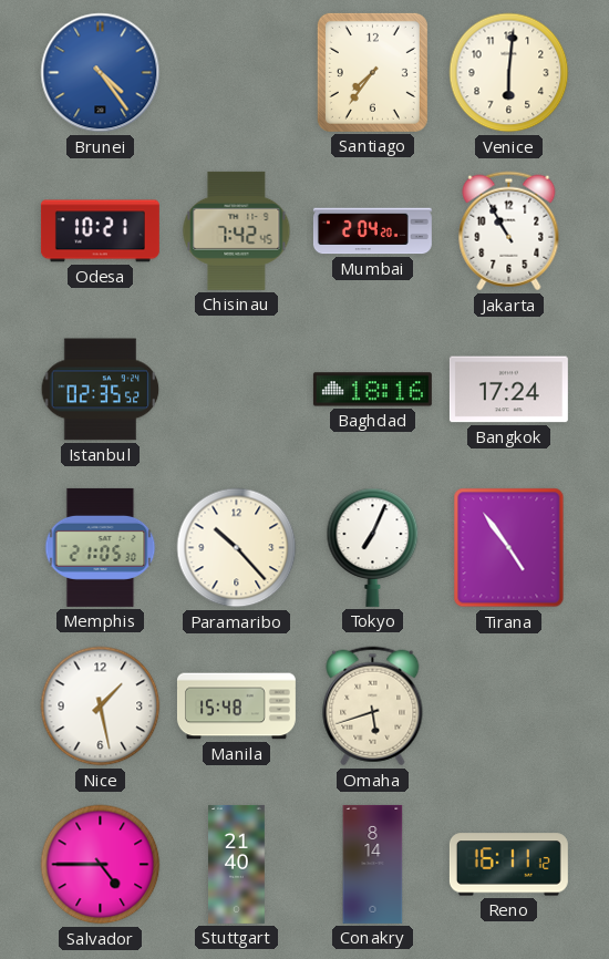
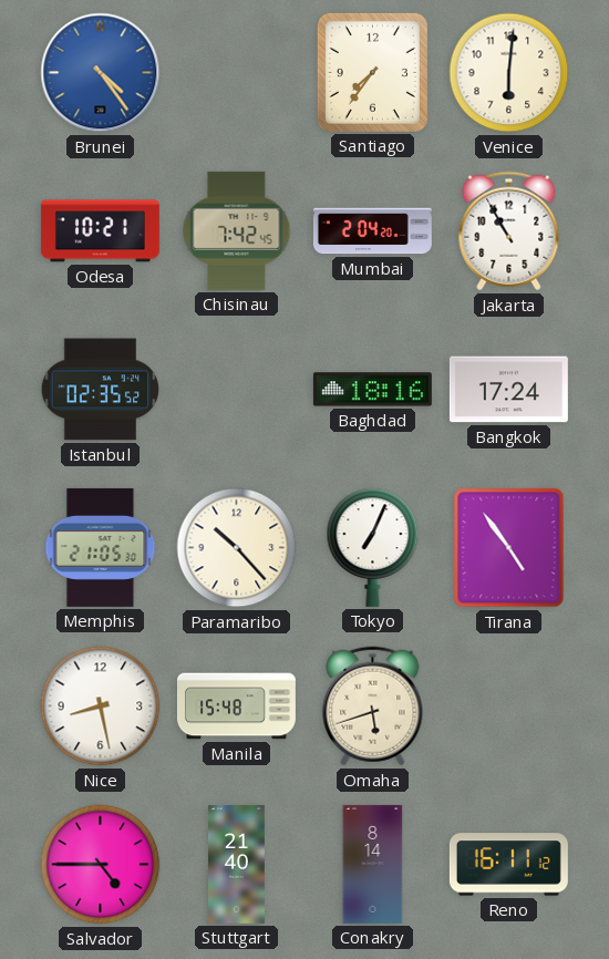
Nice: 1:28 -> 8:28
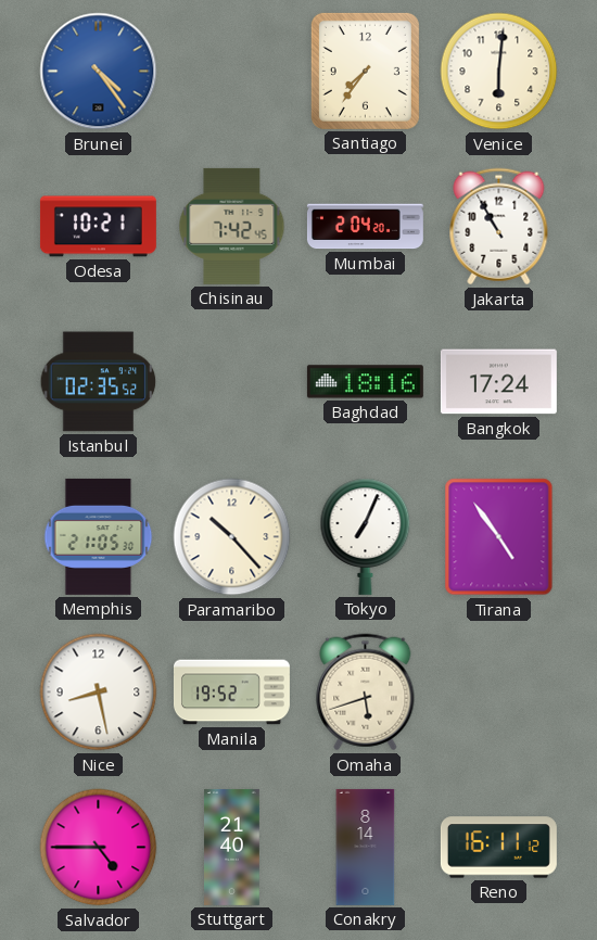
Manila: 15:48 -> 19:52
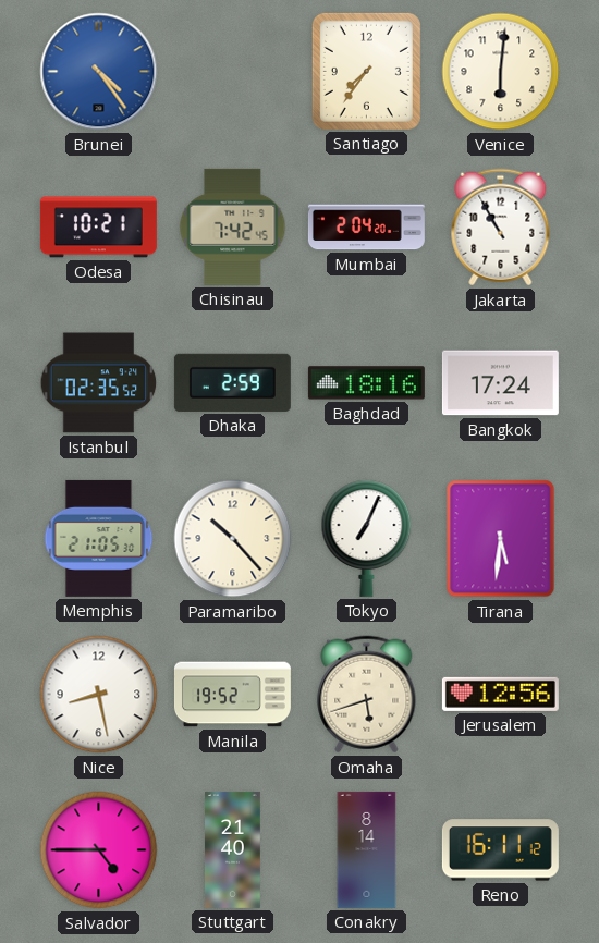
Dhaka: none -> 2:59
Tirana: 4:54 -> 5:31
Jerusalem: none -> 12:56
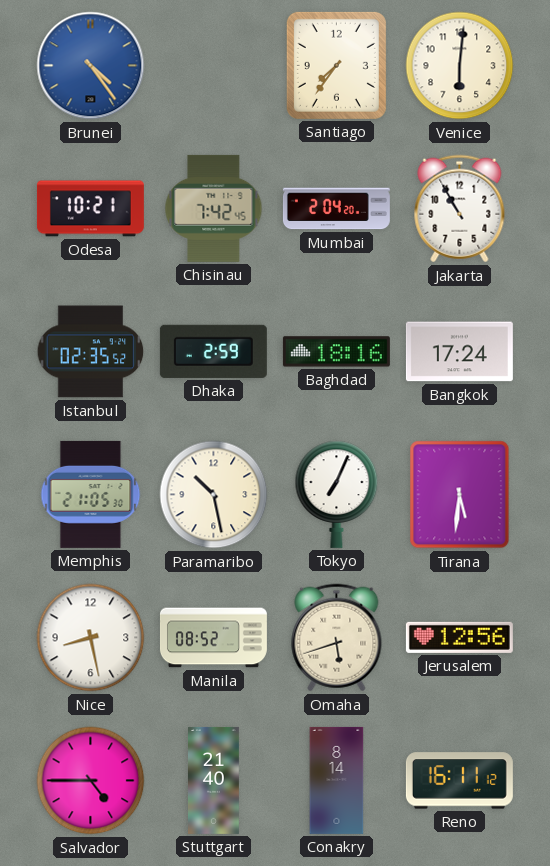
Paramaribo: 10:23 -> 10:28
Manila: 19:52 -> 08:52
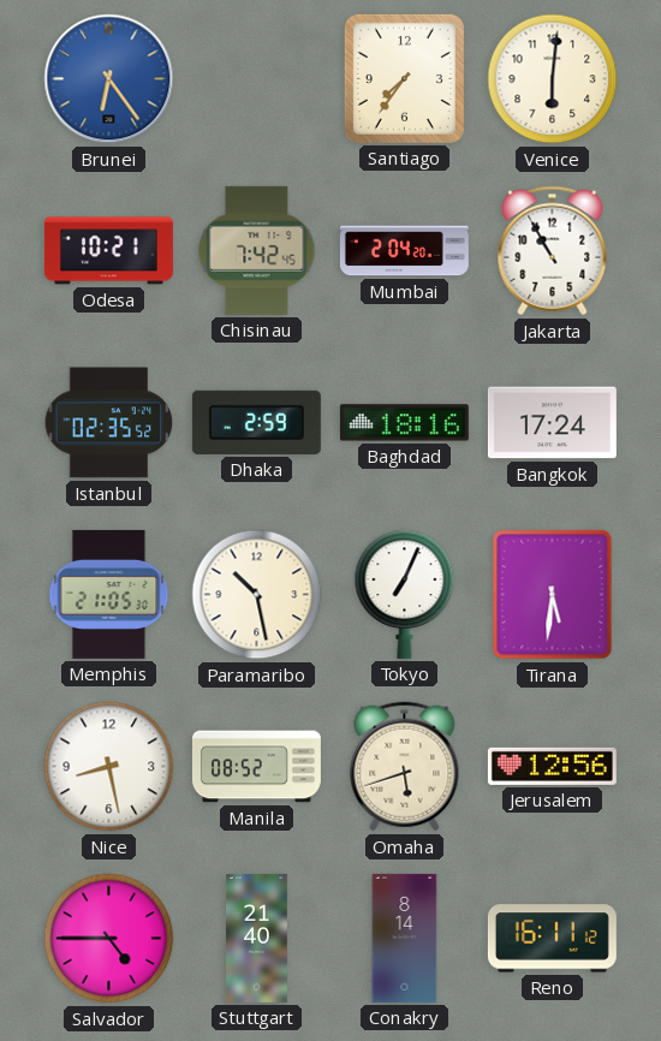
Brunei: 4:24 -> 6:24
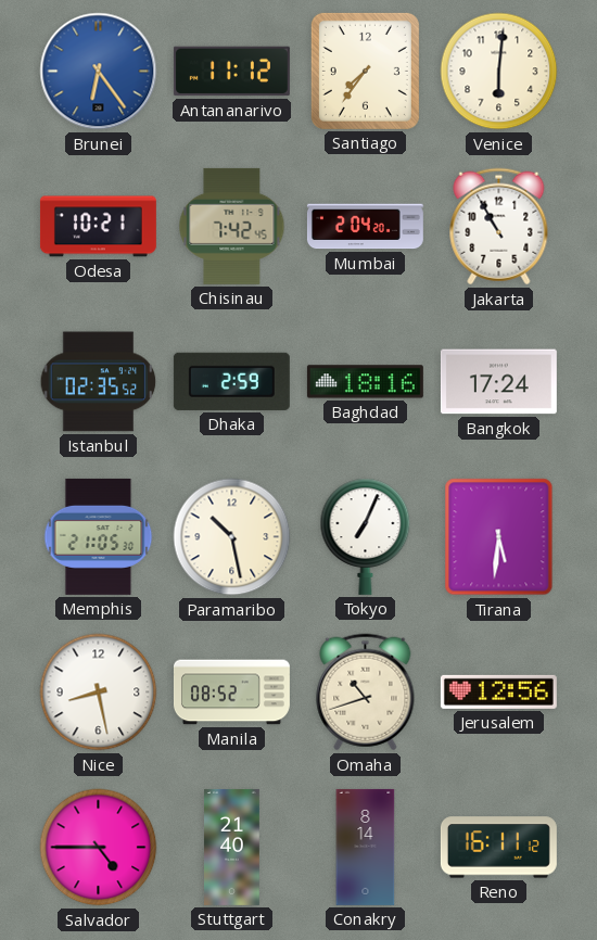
Antananarivo: none -> 11:12
Omaha: 5:42 -> 10:42
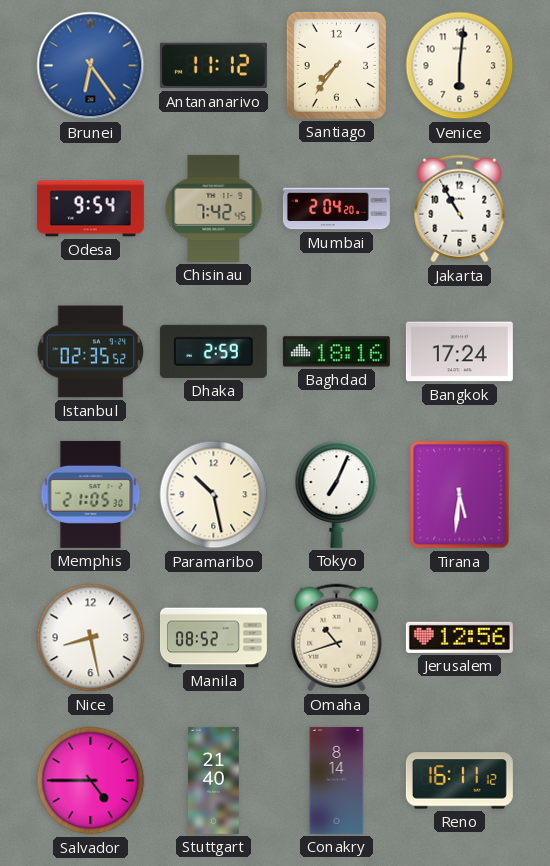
Odesa: 10:21 -> 9:54
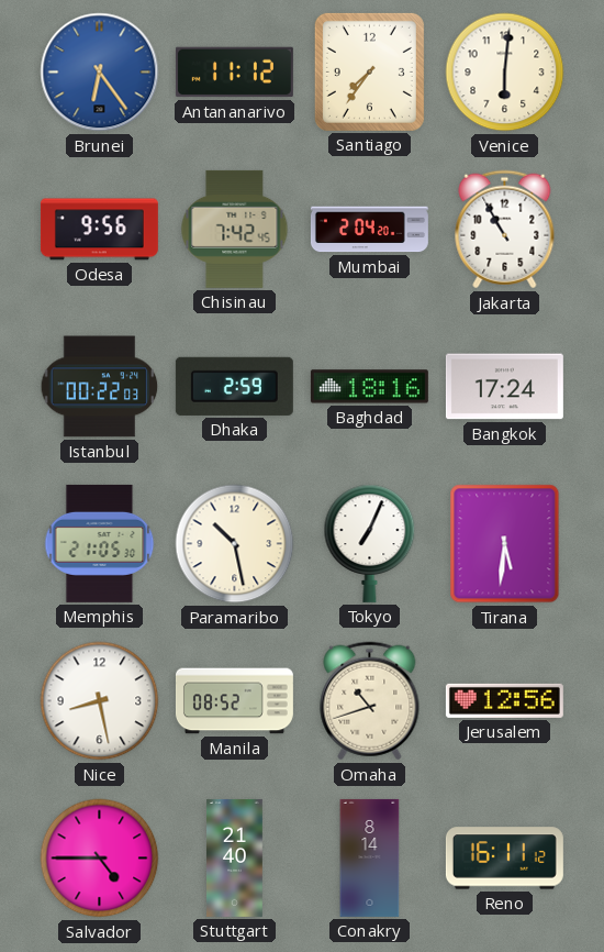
Odesa: 9:54 -> 9:56
Istanbul: 02:35 -> 00:22
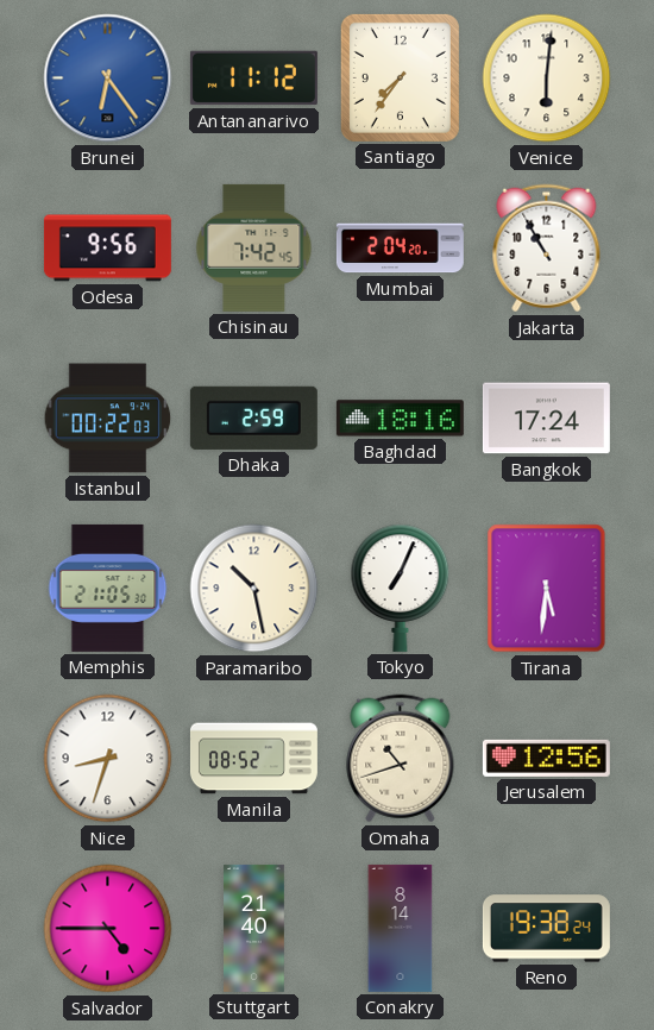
Nice: 8:28 -> 8:33
Reno: 16:11 -> 19:38
